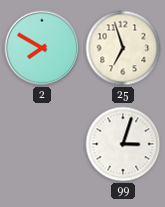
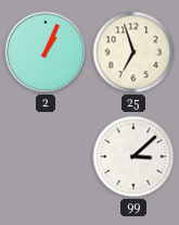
2: 7:50 -> 1:04
99: 3:03 -> 3:08
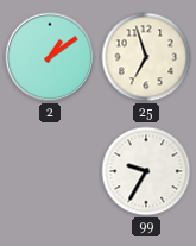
2: 1:04 -> 1:09
99: 3:08 -> 9:35
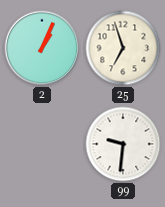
2: 1:09 -> 1:04
99: 9:35 -> 9:31
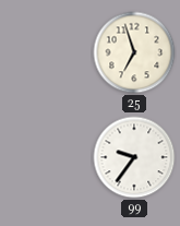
2: 1:04 -> none
99: 9:31 -> 9:36
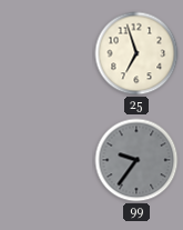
99 dial: white -> grey
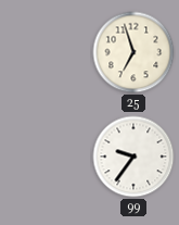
99 dial: grey -> white
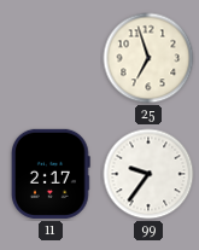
11: none -> 2:17
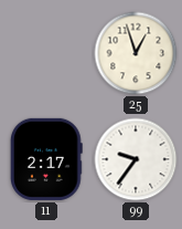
25: 6:57 -> 12:57
